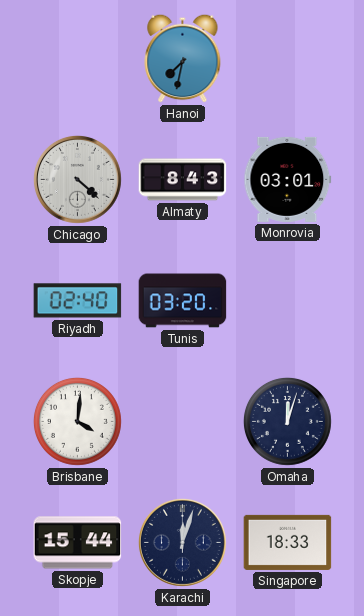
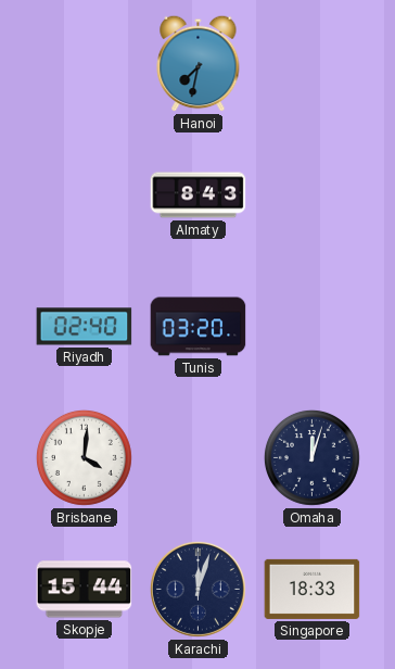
Chicago: 4:22 -> none
Monrovia: 03:01 -> none
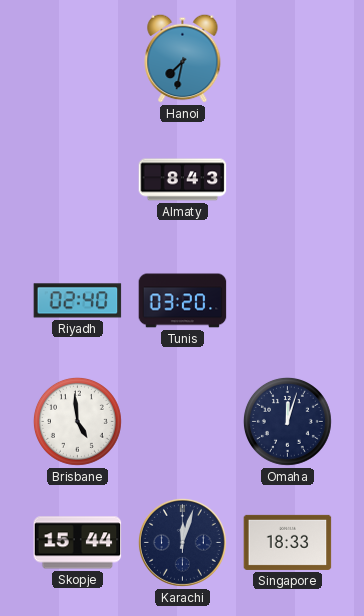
Brisbane: 4:01 -> 4:59
